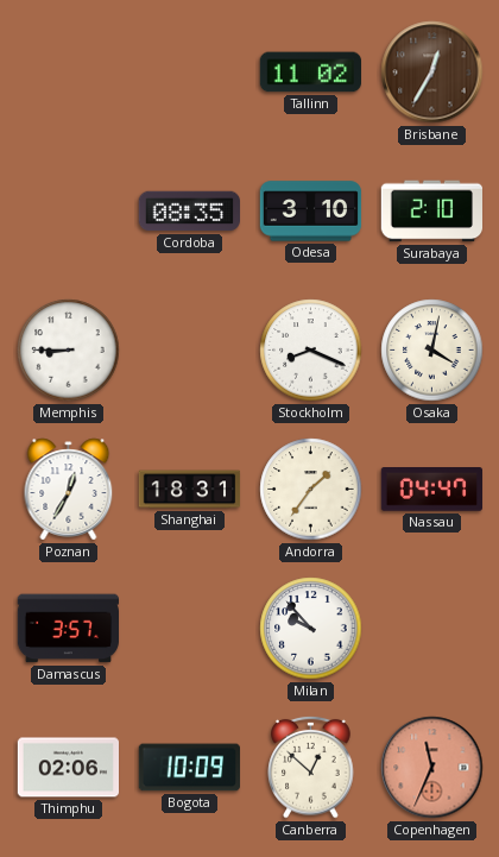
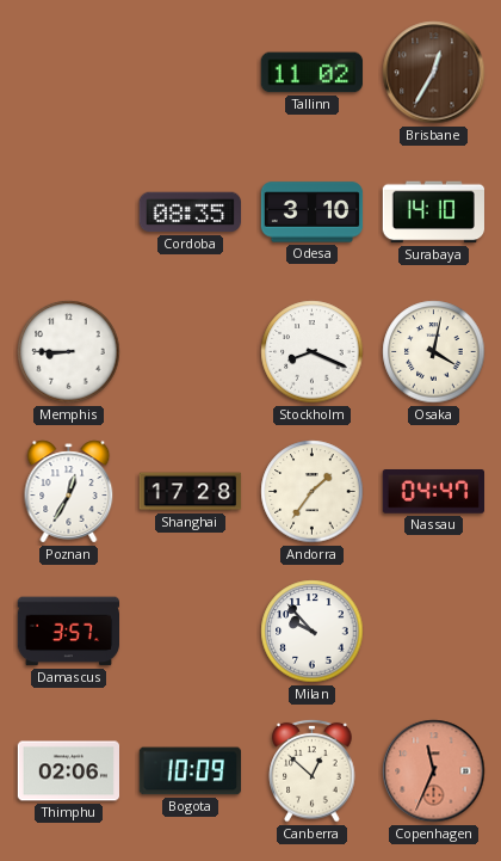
Surabaya: 2:10 -> 14:10
Shanghai: 18:31 -> 17:28
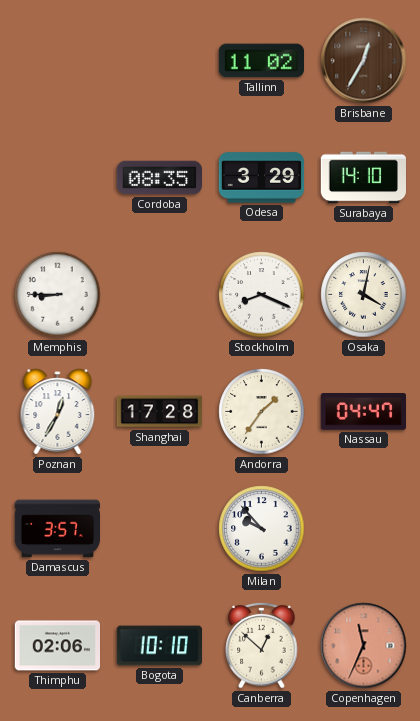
Odesa: 3:10 -> 3:29
Bogota: 10:09 -> 10:10
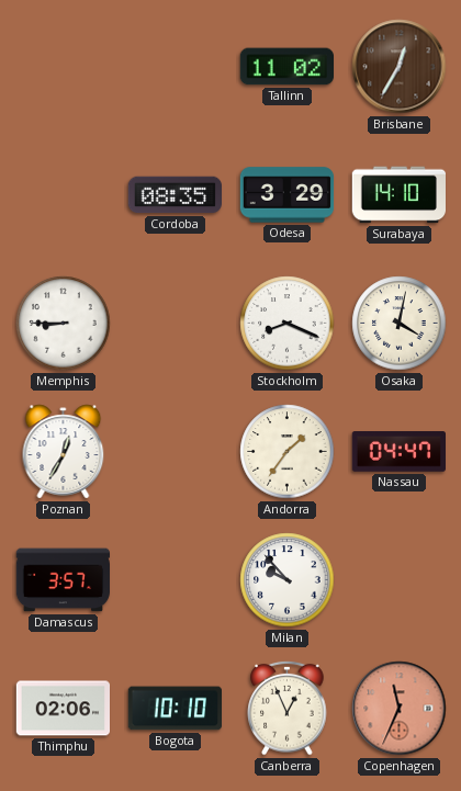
Shanghai: 17:28 -> none
Canberra: 12:52 -> 12:56
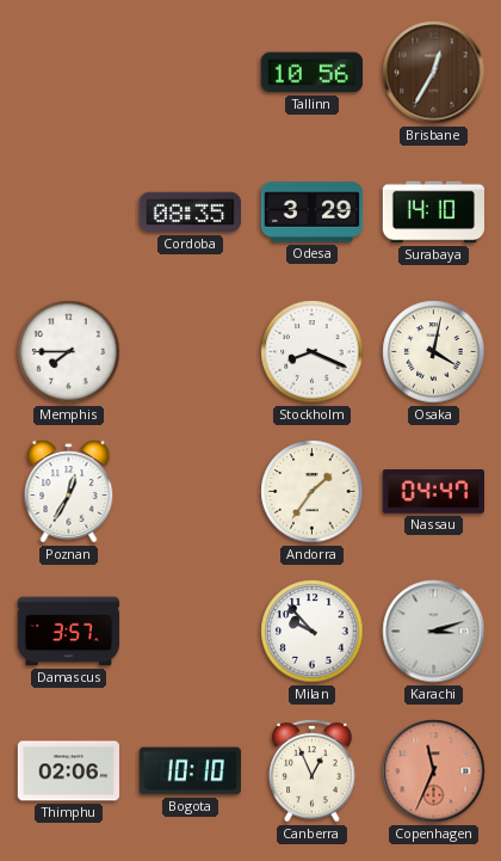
Tallinn: 11:02 -> 10:56
Memphis: 8:45 -> 7:45
Karachi: none -> 3:12
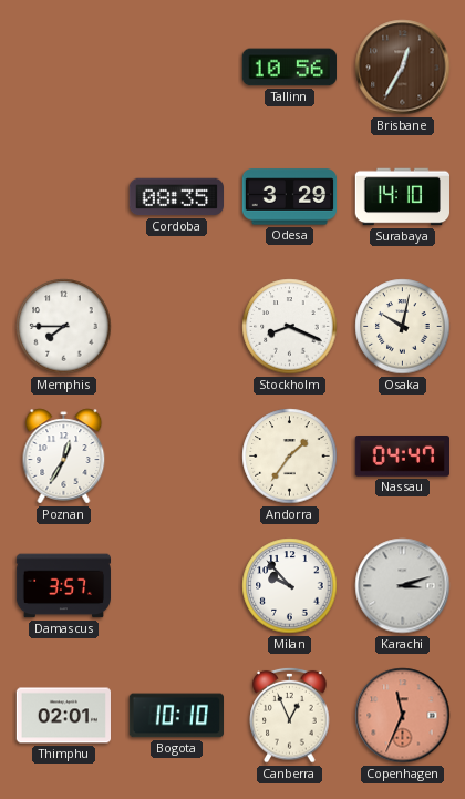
Osaka: 4:02 -> 10:02
Thimphu: 02:06 -> 02:01
